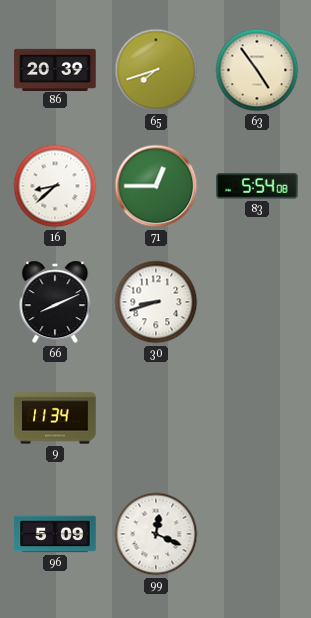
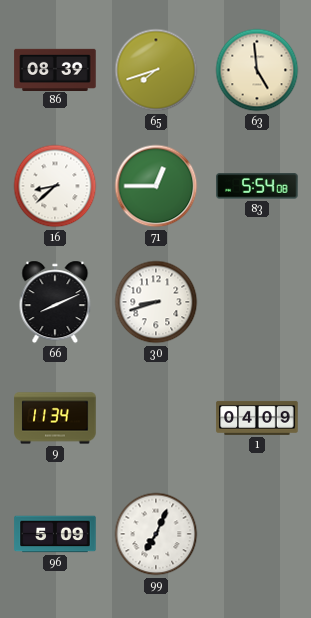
86: 20:39 -> 08:39
63: 4:54 -> 4:59
1: none -> 04:09
99: 12:19 -> 7:04
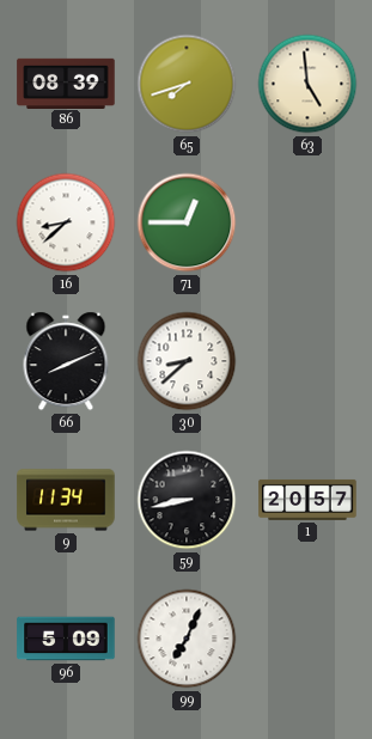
83: 5:54 -> none
30: 8:42 -> 8:38
59: none -> 8:43
1: 04:09 -> 20:57
